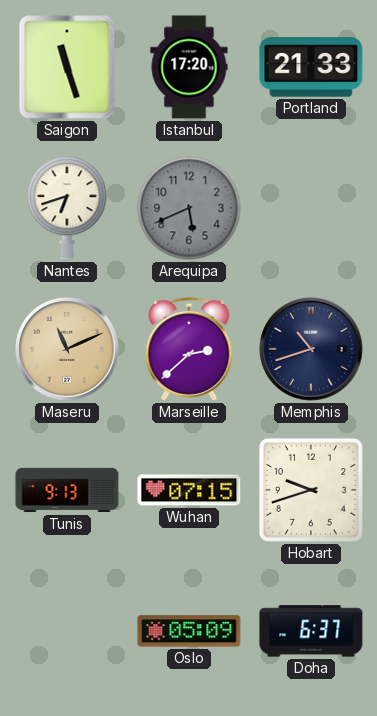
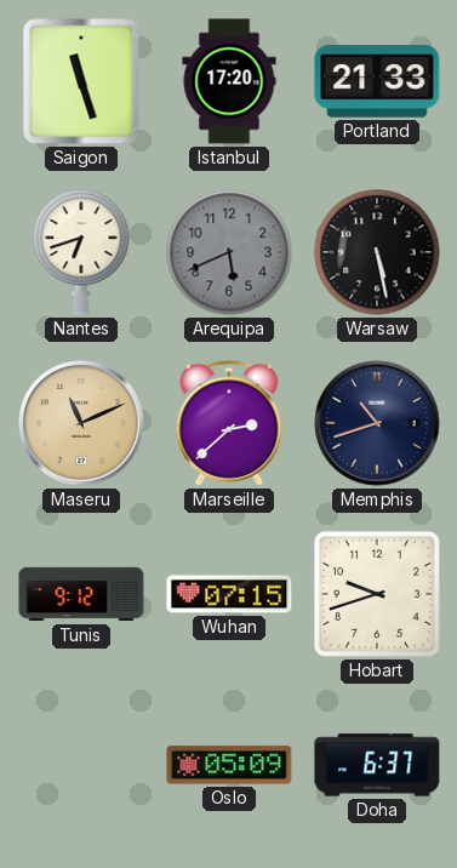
Warsaw: none -> 5:28
Tunis: 9:13 -> 9:12
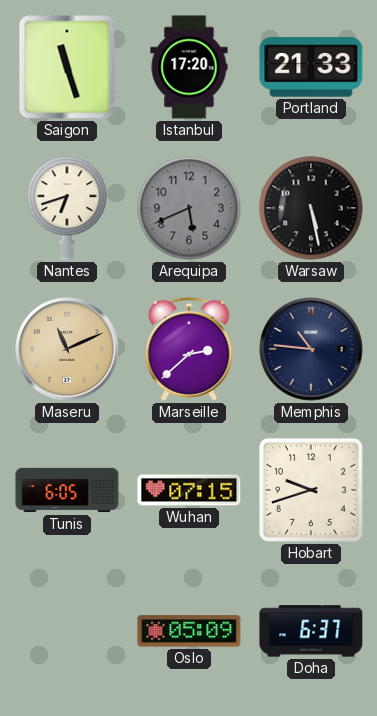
Memphis: 10:42 -> 10:46
Tunis: 9:12 -> 6:05
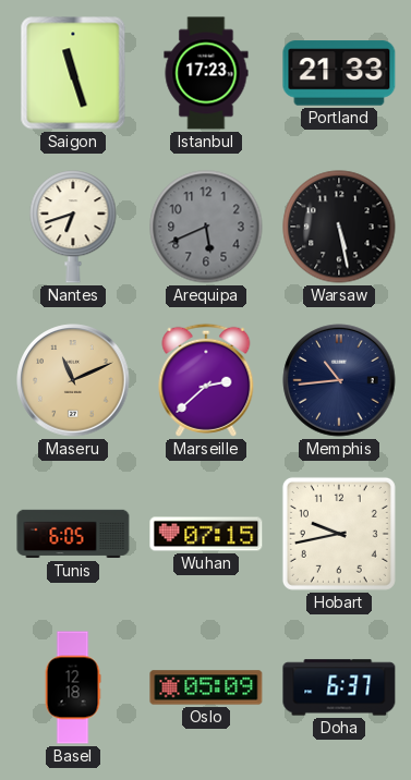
Istanbul: 17:20 -> 17:23
Memphis: 10:46 -> 10:44
Hobart: 9:42 -> 9:43
Basel: none -> 12:18
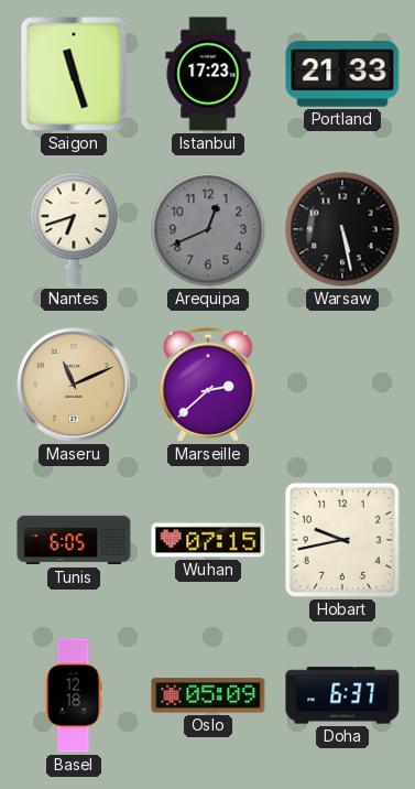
Arequipa: 5:41 -> 12:41
Memphis: 10:44 -> none
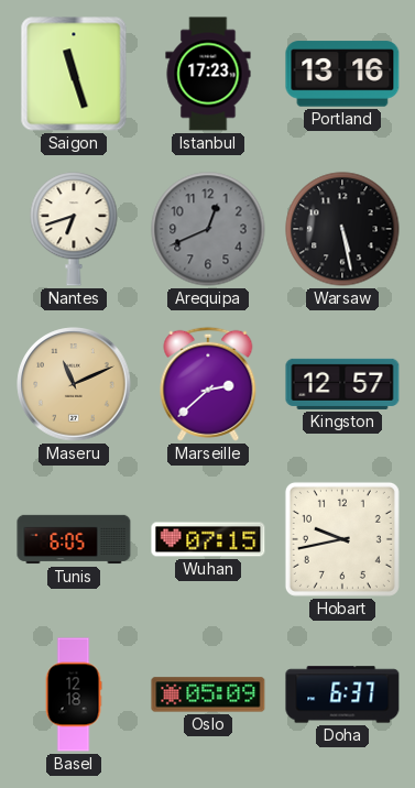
Portland: 21:33 -> 13:16
Kingston: none -> 12:57
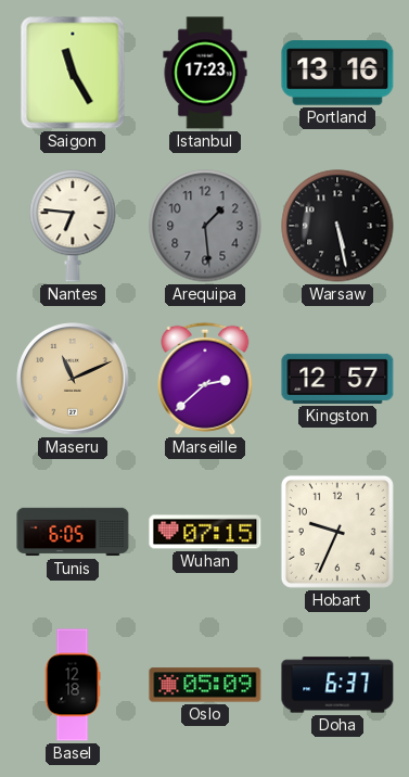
Saigon: 11:27 -> 11:25
Nantes: 6:42 -> 6:46
Arequipa: 12:41 -> 1:29
Hobart: 9:43 -> 9:34
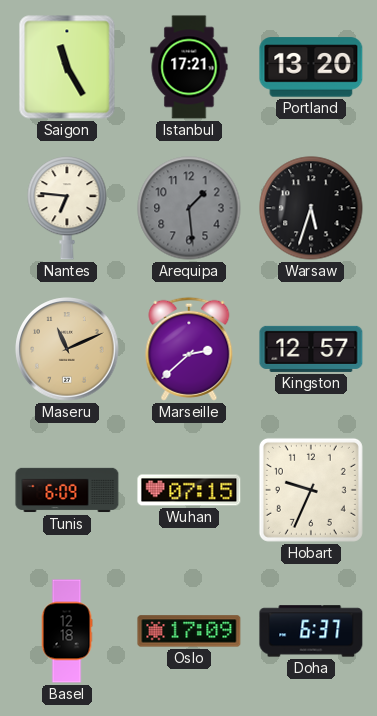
Istanbul: 17:23 -> 17:21
Portland: 13:16 -> 13:20
Warsaw: 5:28 -> 5:33
Tunis: 6:05 -> 6:09
Oslo: 05:09 -> 17:09
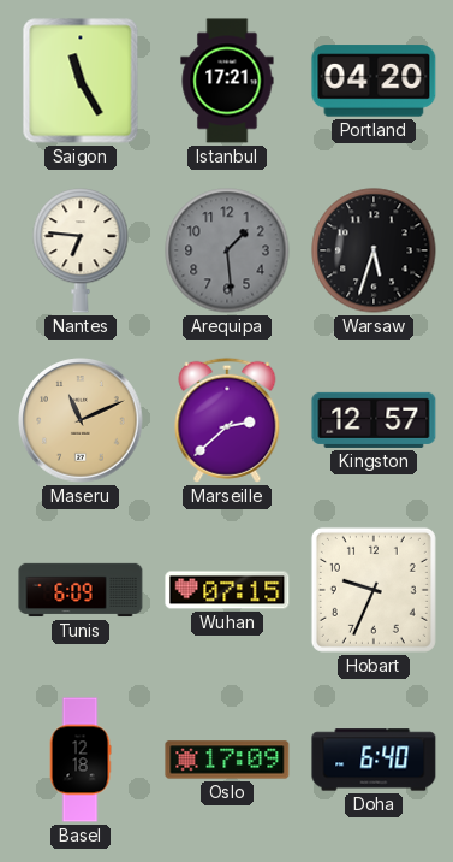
Portland: 13:20 -> 04:20
Doha: 6:37 -> 6:40
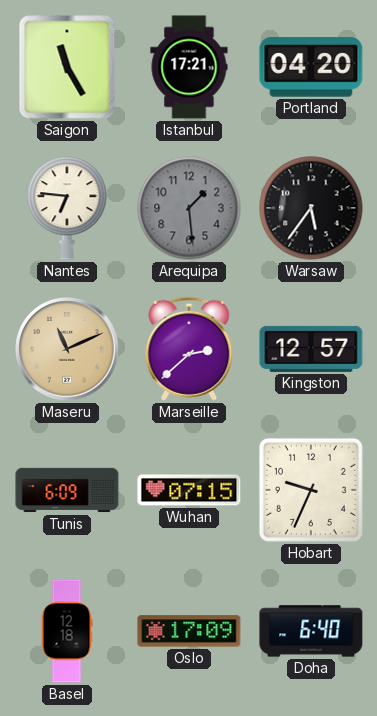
Warsaw: 5:33 -> 5:36
